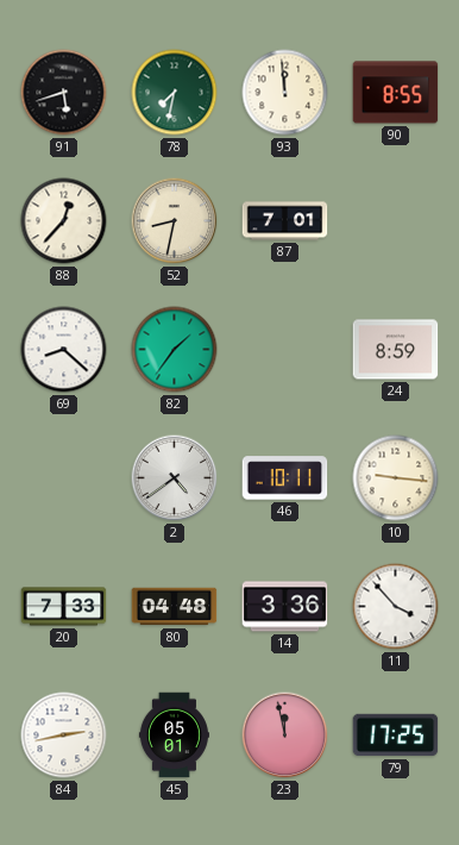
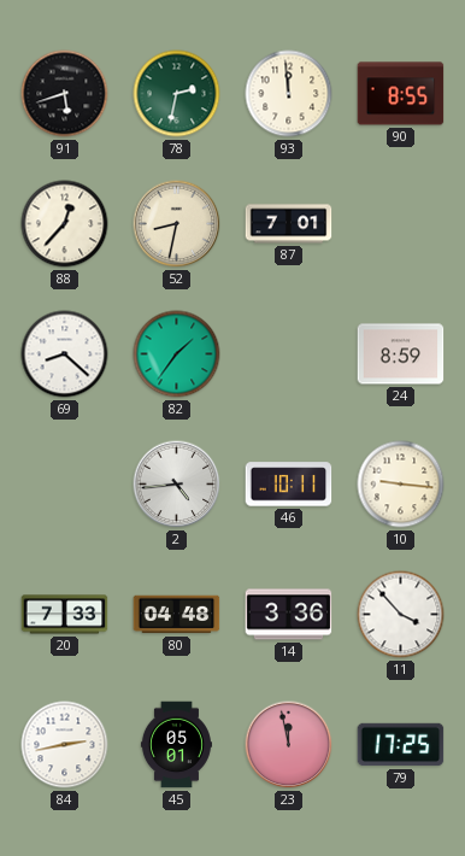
78: 7:32 -> 2:32
2: 4:39 -> 4:44
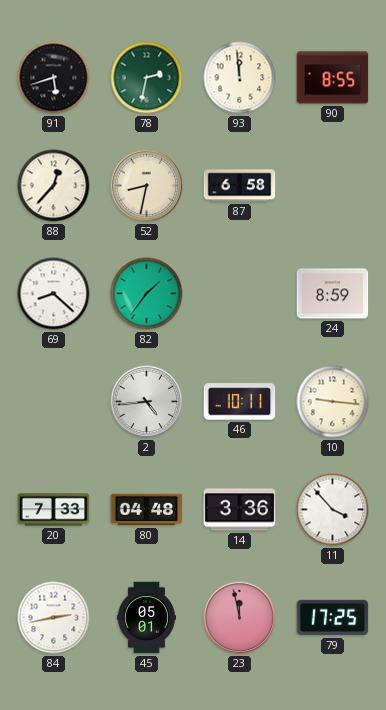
87: 7:01 -> 6:58
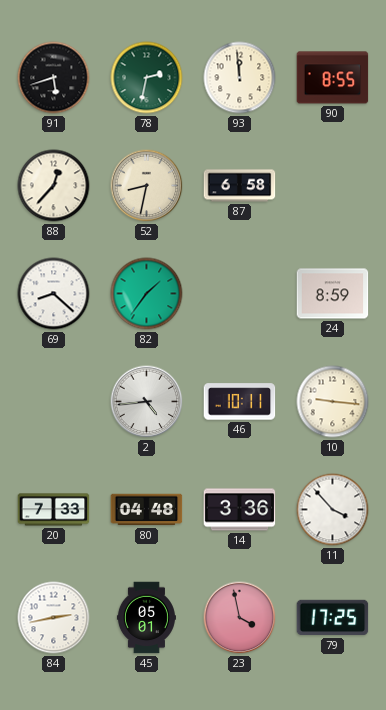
23: 11:58 -> 3:58
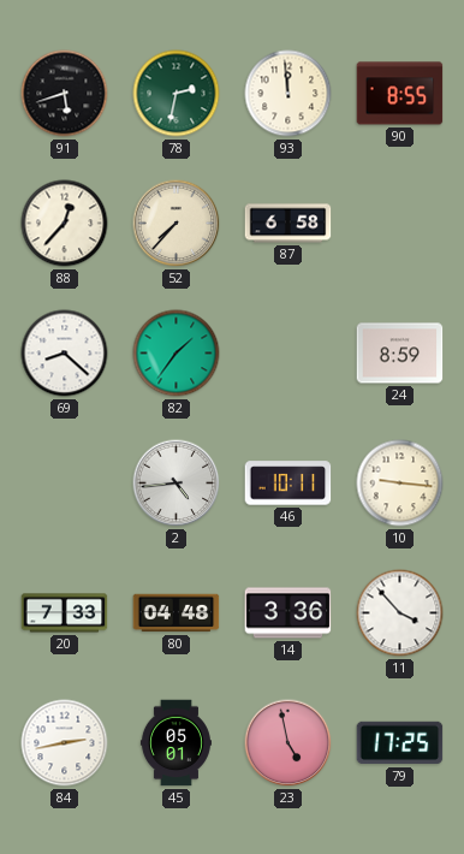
52: 8:32 -> 7:37
23: 3:58 -> 4:58
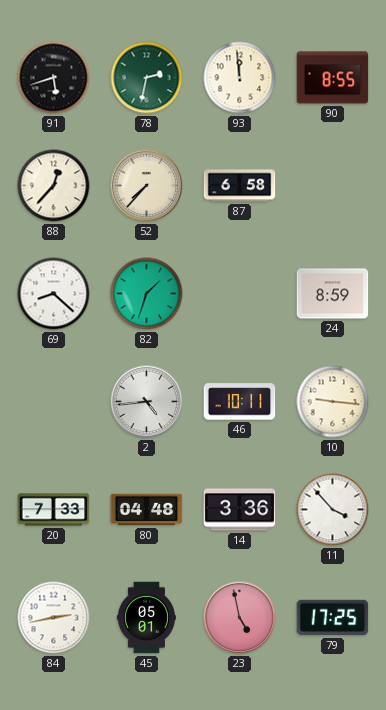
82: 1:36 -> 1:33
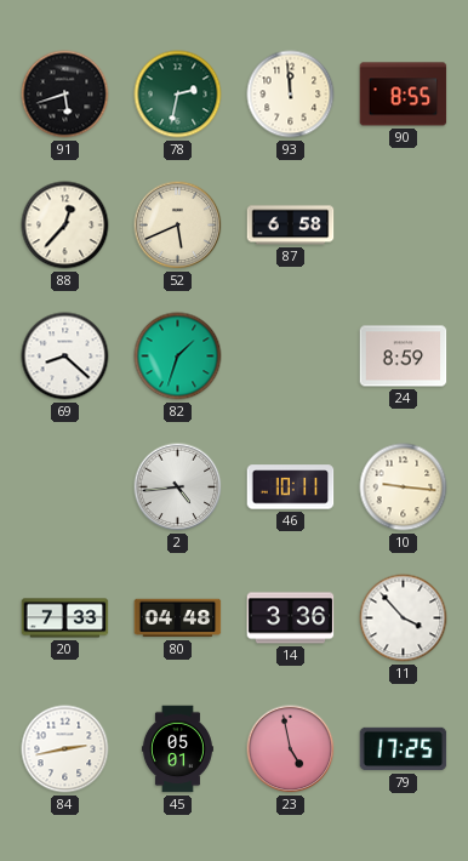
52: 7:37 -> 5:41
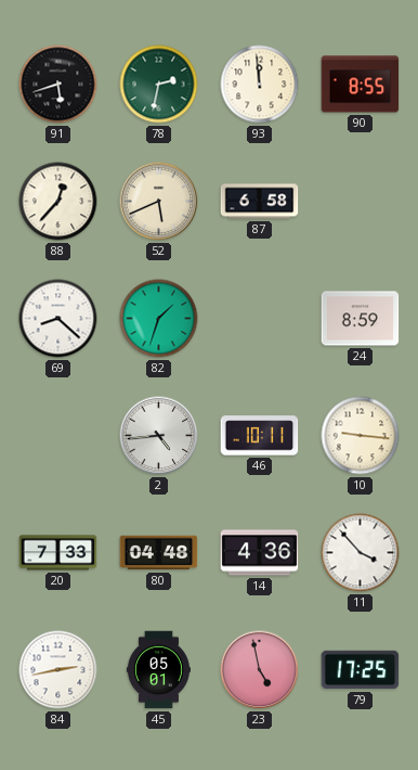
14: 3:36 -> 4:36
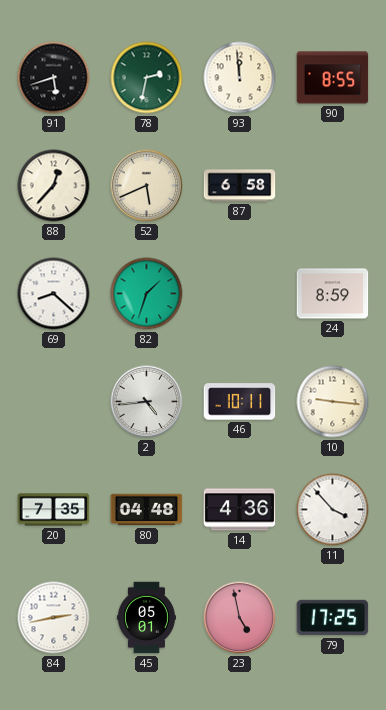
20: 7:33 -> 7:35
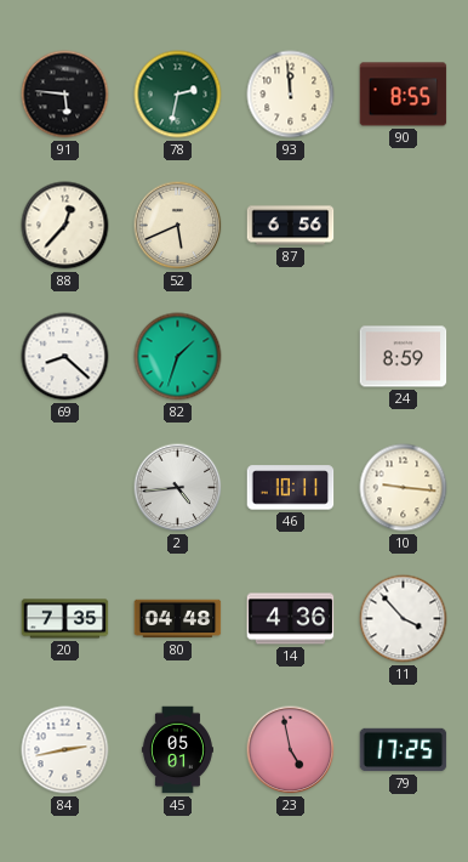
91: 5:42 -> 5:46
87: 6:58 -> 6:56
